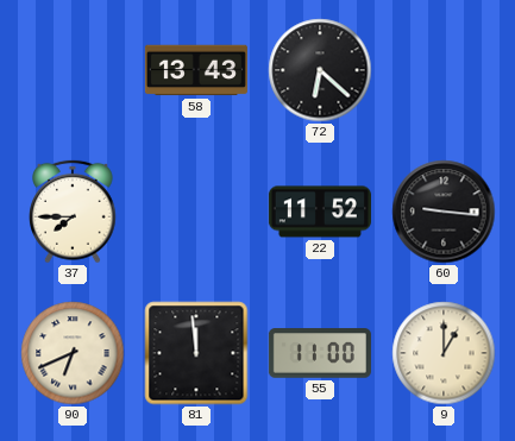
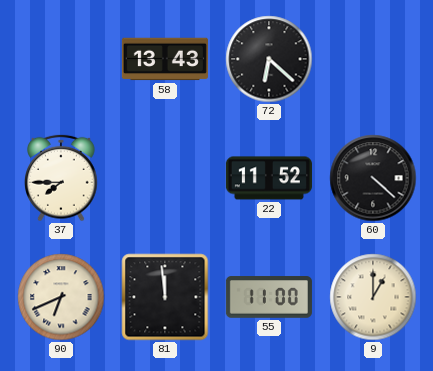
60: 9:16 -> 4:22
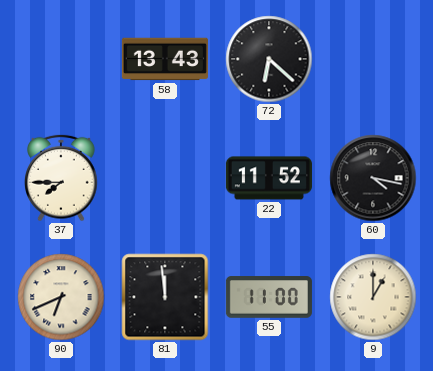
60: 4:22 -> 4:17
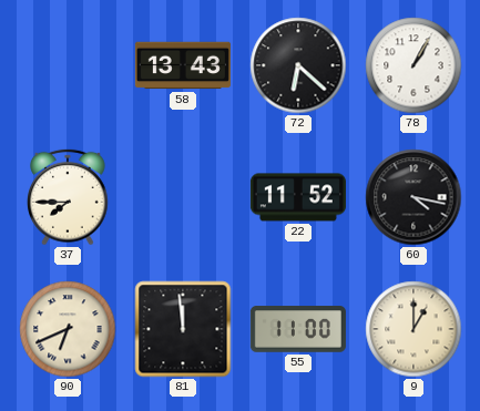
78: none -> 1:05
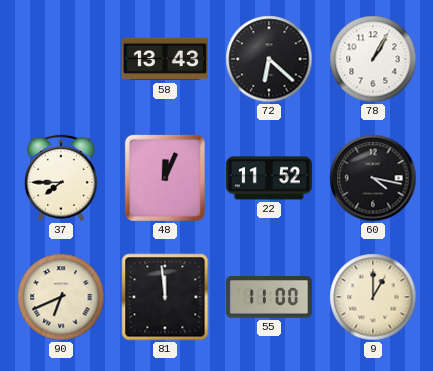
48: none -> 12:04
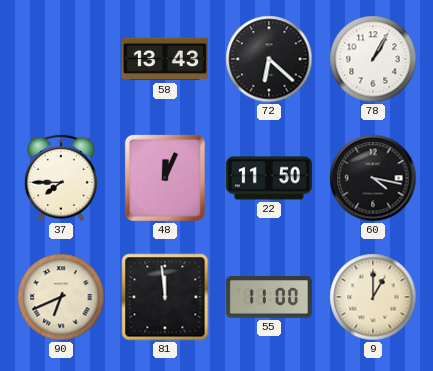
22: 11:52 -> 11:50
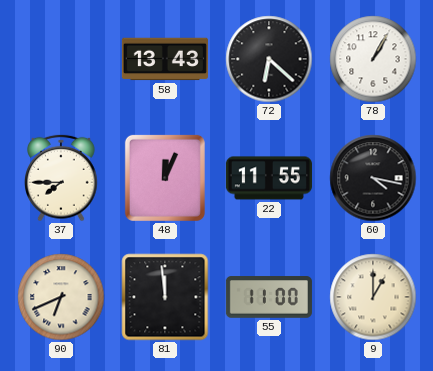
22: 11:50 -> 11:55
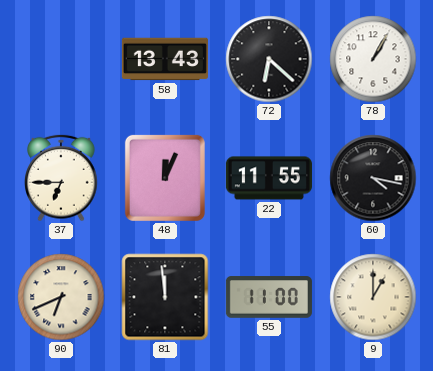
37: 7:45 -> 6:45
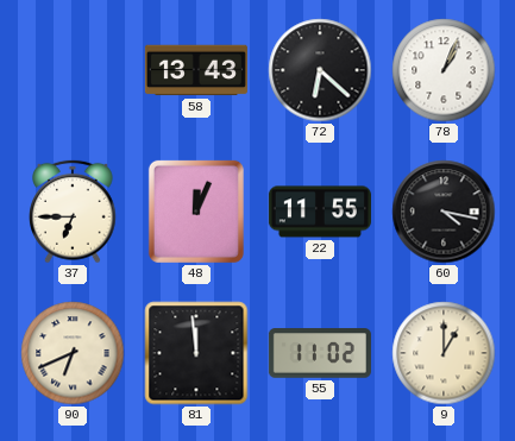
78: 1:05 -> 1:04
55: 11:00 -> 11:02
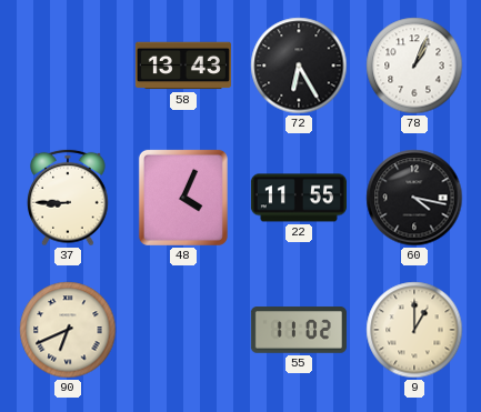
72: 6:22 -> 6:25
37: 6:45 -> 8:45
48: 12:04 -> 4:04
81: 11:59 -> none
